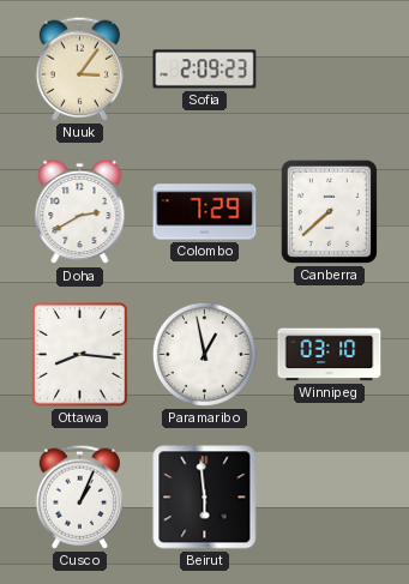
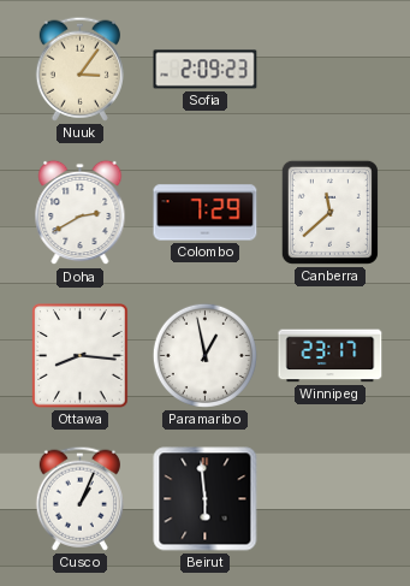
Canberra: 7:38 -> 11:38
Winnipeg: 03:10 -> 23:17
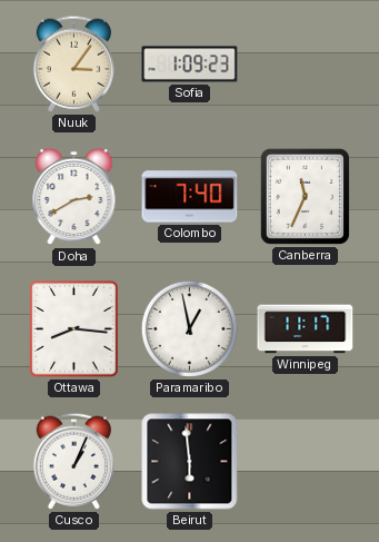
Sofia: 2:09 -> 1:09
Colombo: 7:29 -> 7:40
Canberra: 11:38 -> 11:34
Winnipeg: 23:17 -> 11:17
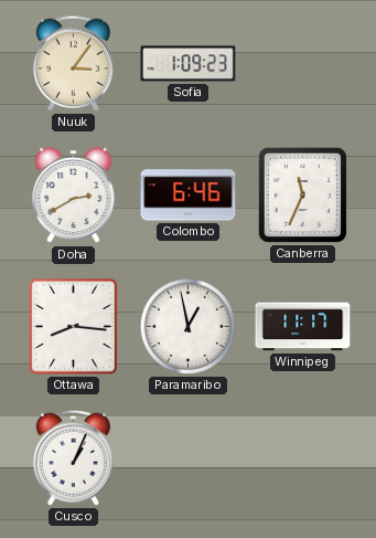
Colombo: 7:40 -> 6:46
Beirut: 5:59 -> none
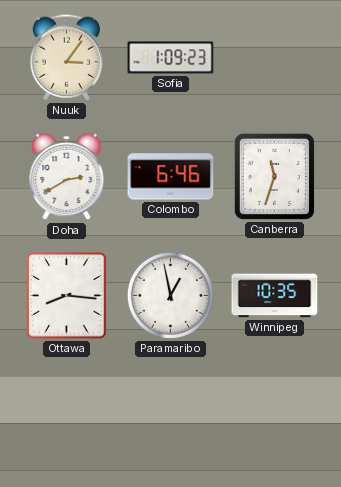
Canberra: 11:34 -> 11:33
Winnipeg: 11:17 -> 10:35
Cusco: 1:04 -> none
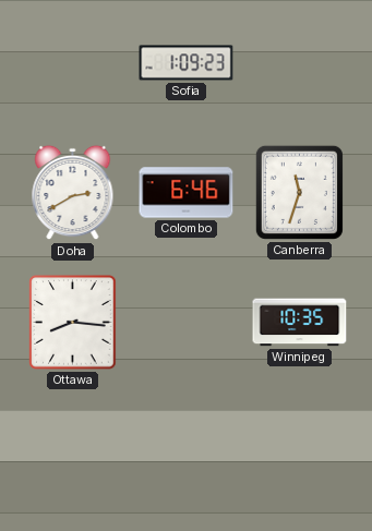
Nuuk: 3:06 -> none
Paramaribo: 12:58 -> none
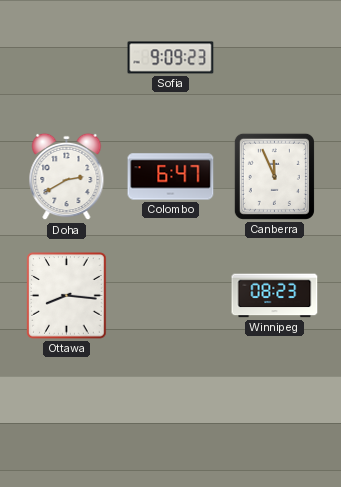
Sofia: 1:09 -> 9:09
Colombo: 6:46 -> 6:47
Canberra: 11:33 -> 11:56
Winnipeg: 10:35 -> 08:23
